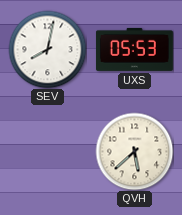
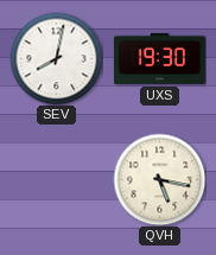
UXS: 05:53 -> 19:30
QVH: 5:38 -> 5:17
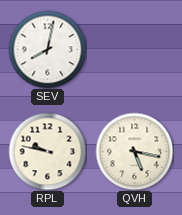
UXS: 19:30 -> none
RPL: none -> 9:47
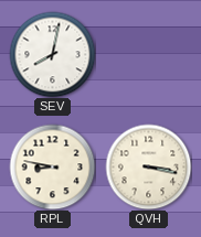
RPL: 9:47 -> 8:47
QVH: 5:17 -> 3:17
